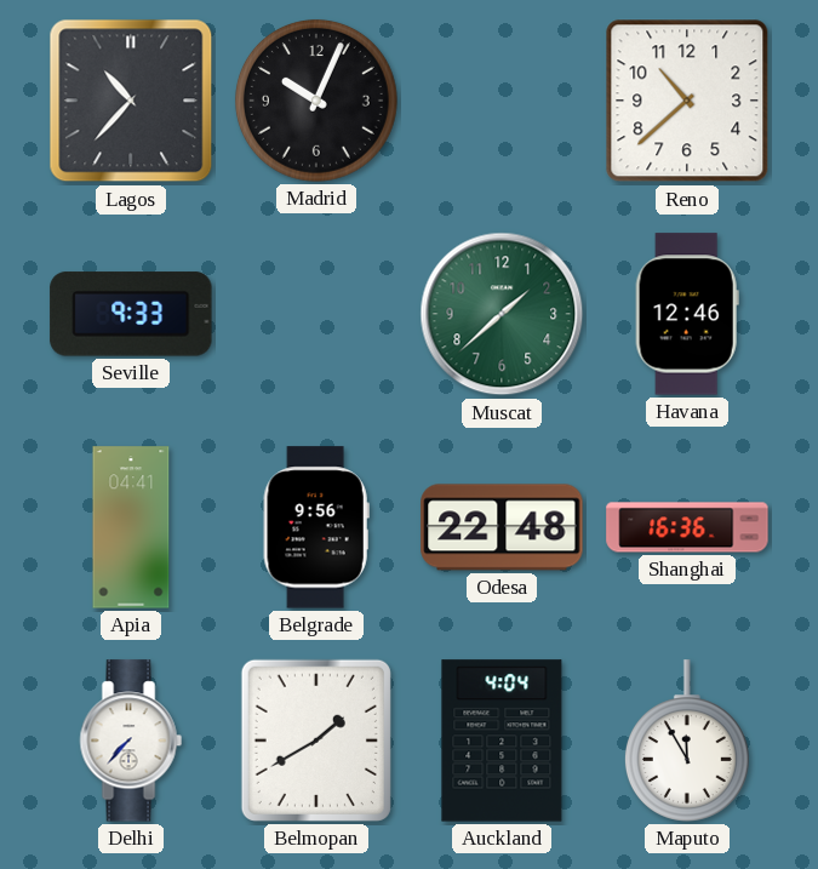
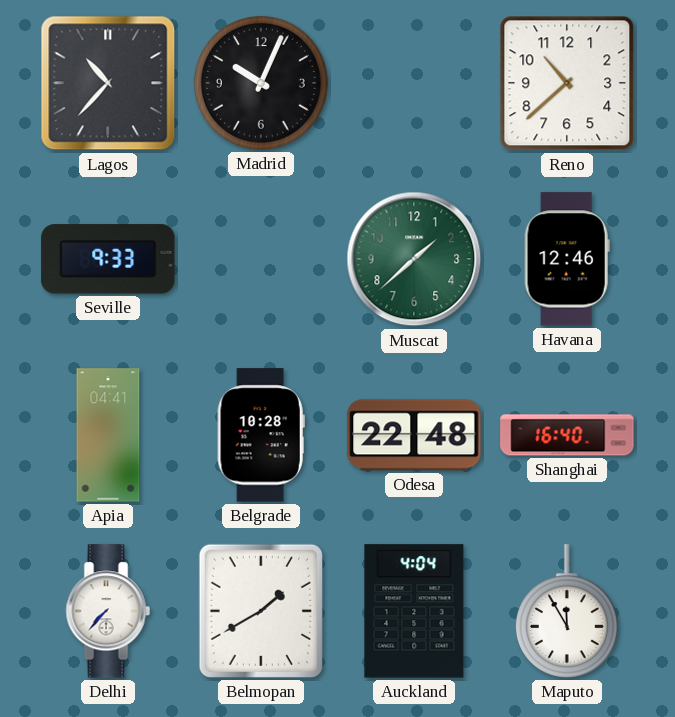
Belgrade: 9:56 -> 10:28
Shanghai: 16:36 -> 16:40
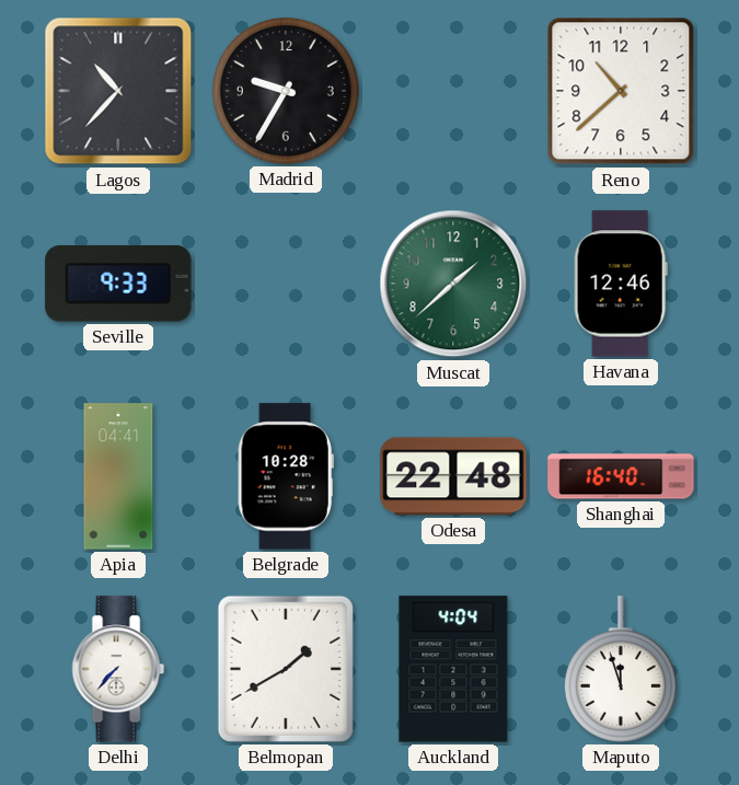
Madrid: 10:04 -> 9:35
Maputo: 11:55 -> 11:57
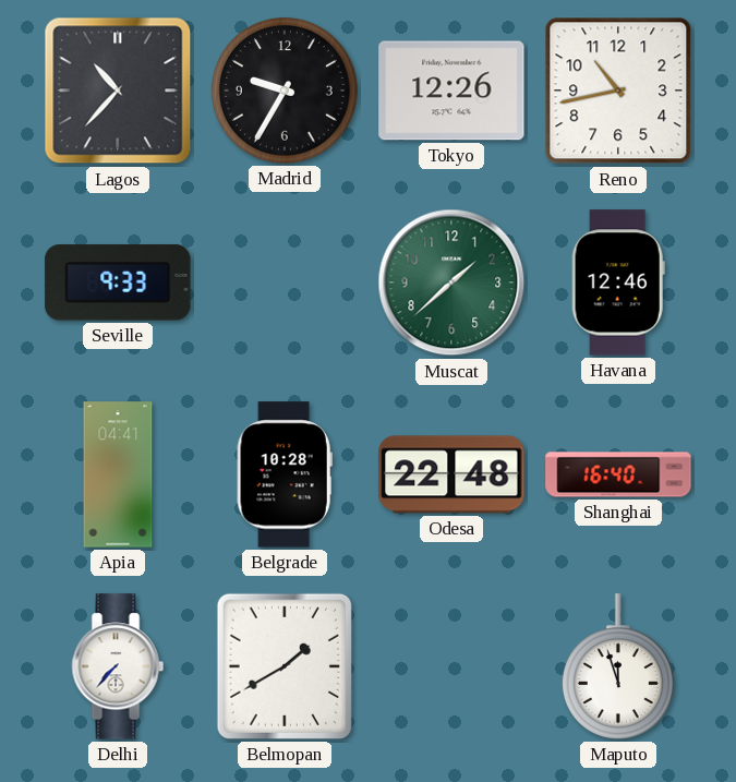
Tokyo: none -> 12:26
Reno: 10:38 -> 10:43
Auckland: 4:04 -> none
